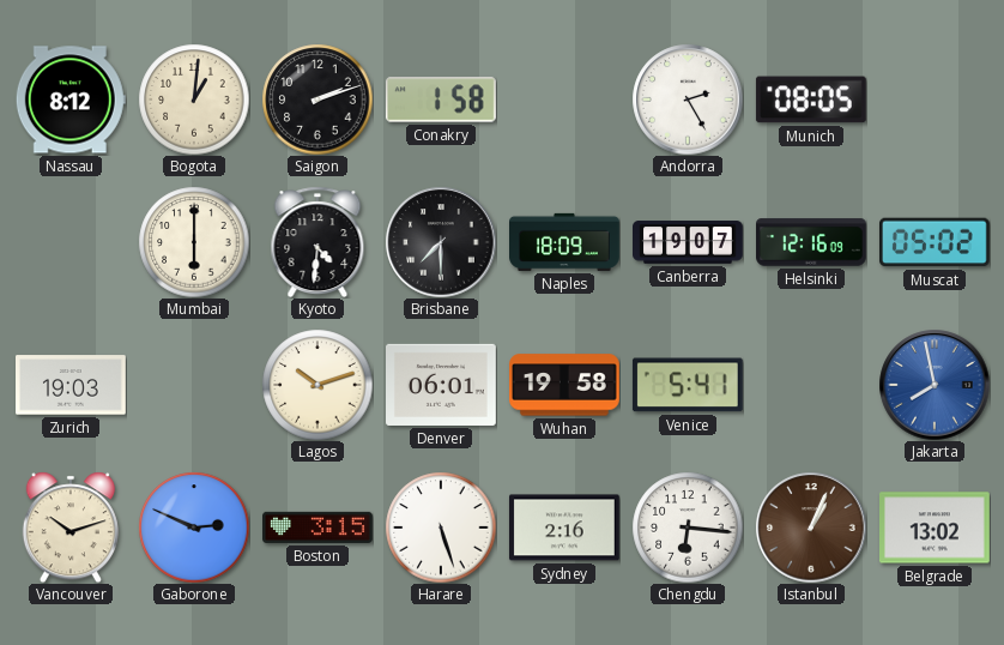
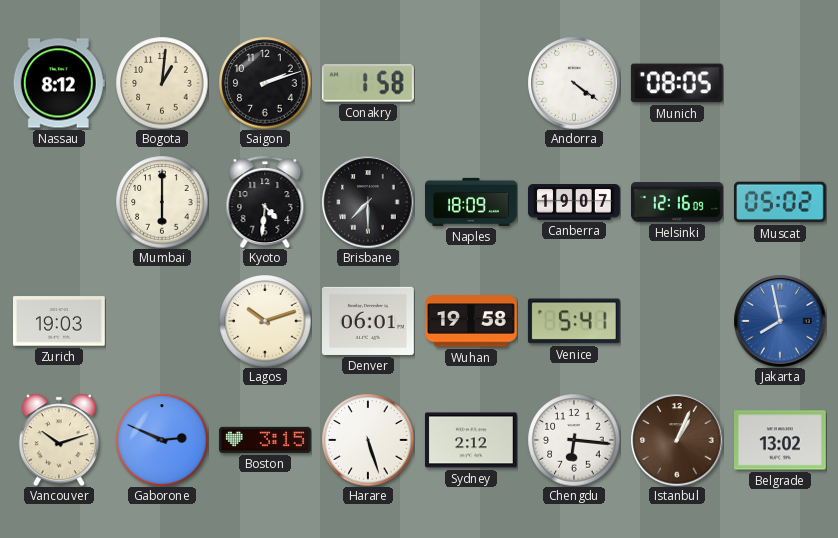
Andorra: 2:25 -> 4:21
Sydney: 2:16 -> 2:12
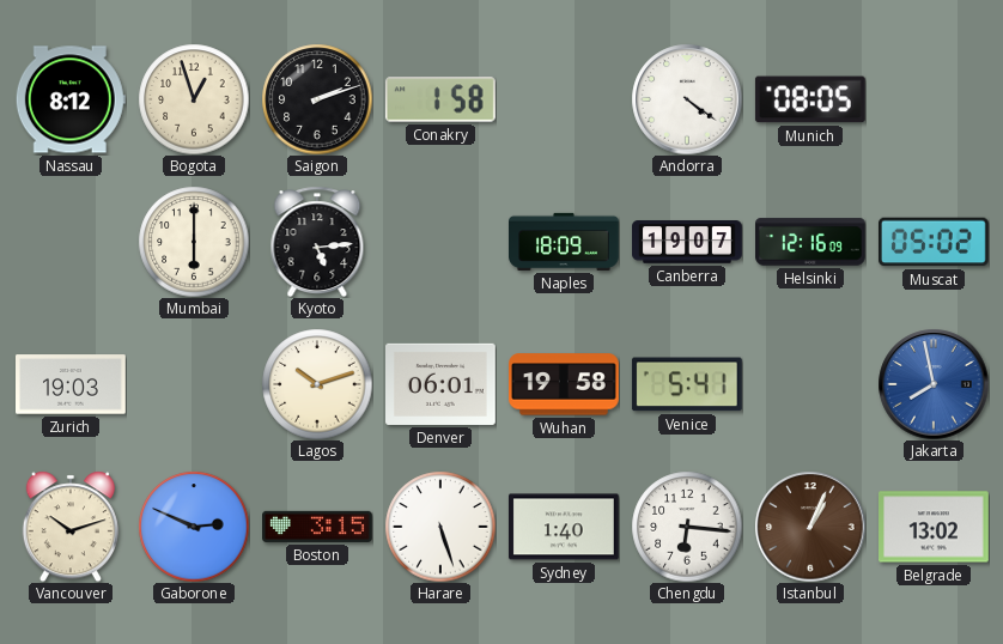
Bogota: 1:01 -> 12:57
Kyoto: 4:31 -> 5:14
Brisbane: 7:30 -> none
Sydney: 2:12 -> 1:40
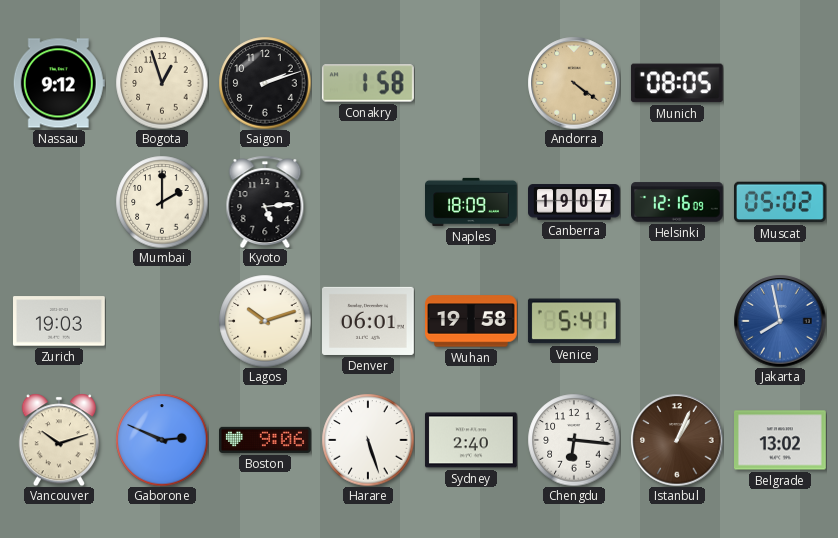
Nassau: 8:12 -> 9:12
Andorra dial: white -> champagne
Mumbai: 6:00 -> 2:00
Boston: 3:15 -> 9:06
Sydney: 1:40 -> 2:40
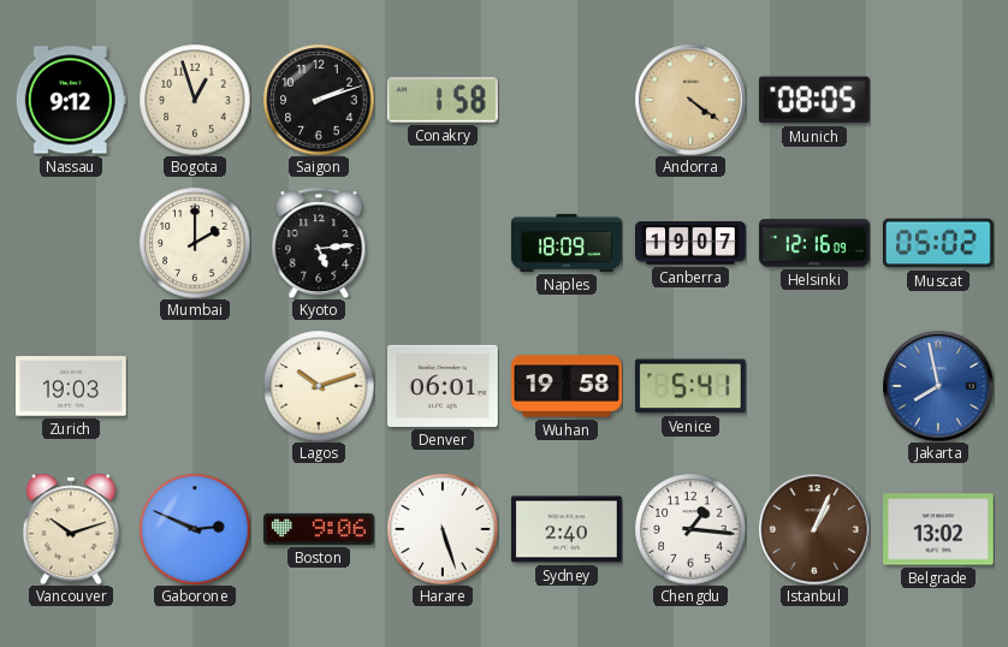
Chengdu: 6:16 -> 1:16
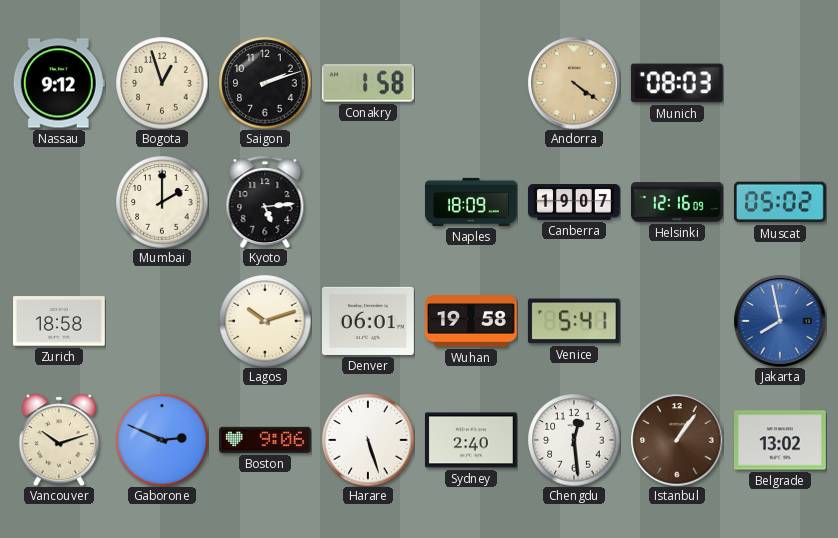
Munich: 08:05 -> 08:03
Zurich: 19:03 -> 18:58
Chengdu: 1:16 -> 12:29
Istanbul: 1:04 -> 1:06
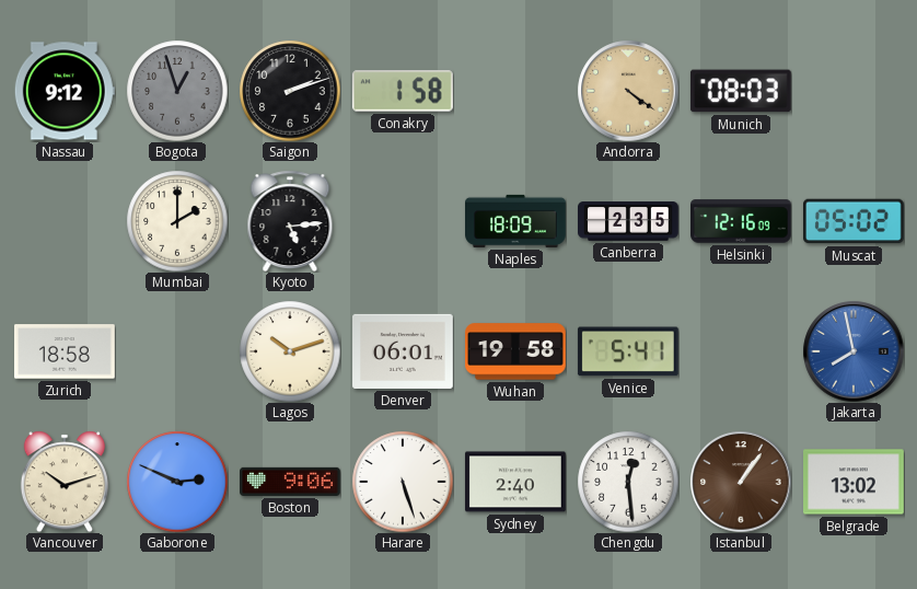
Bogota dial: cream -> grey
Canberra: 19:07 -> 2:35
